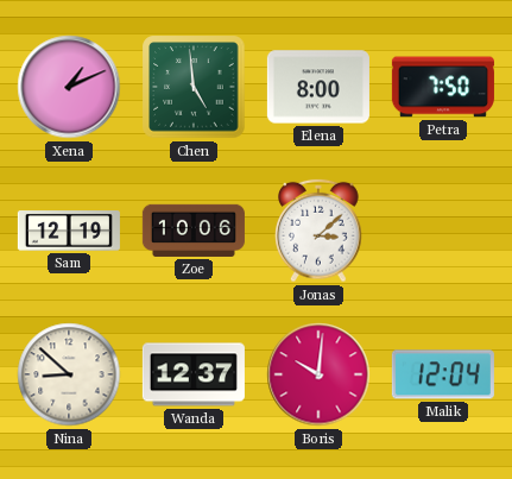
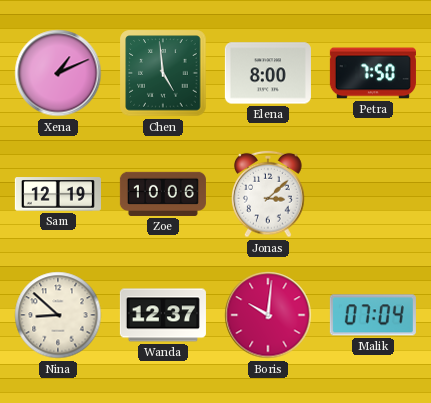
Malik: 12:04 -> 07:04
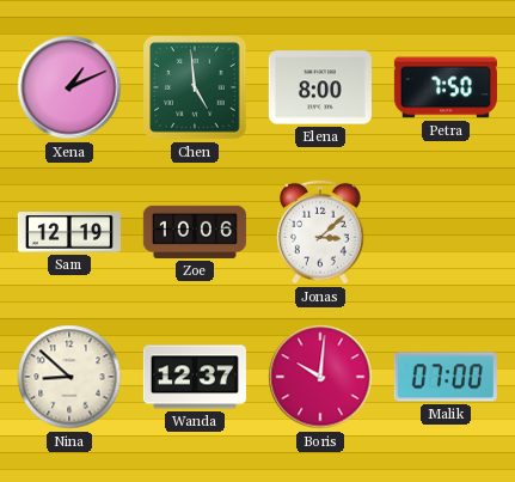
Malik: 07:04 -> 07:00
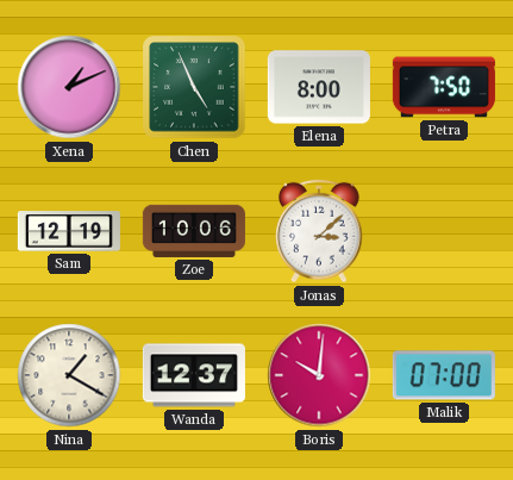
Chen: 4:59 -> 4:56
Nina: 8:52 -> 1:20
